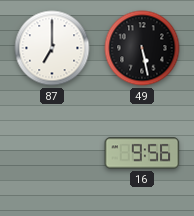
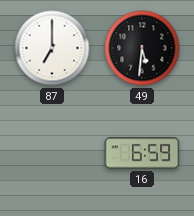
49: 5:28 -> 5:31
16: 9:56 -> 6:59
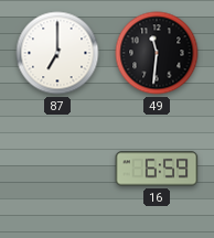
49: 5:31 -> 11:31
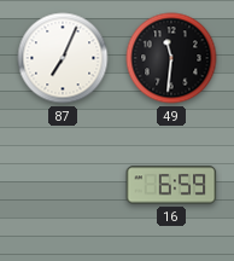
87: 7:00 -> 7:04
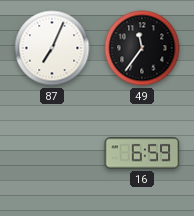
49: 11:31 -> 11:36
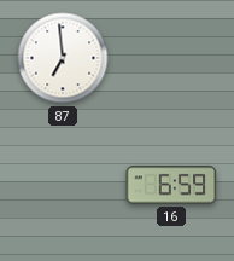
87: 7:04 -> 6:59
49: 11:36 -> none
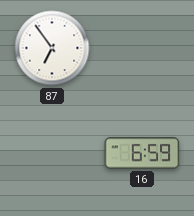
87: 6:59 -> 6:54
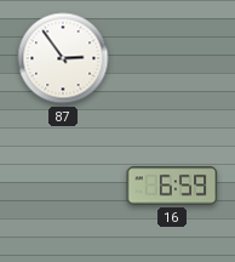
87: 6:54 -> 2:54
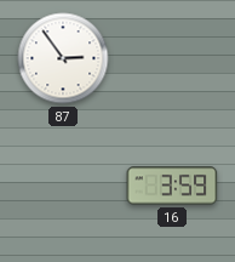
16: 6:59 -> 3:59
